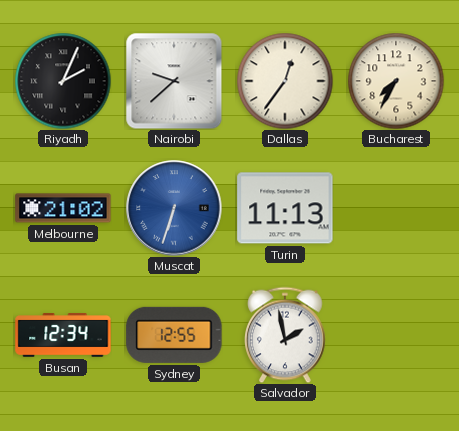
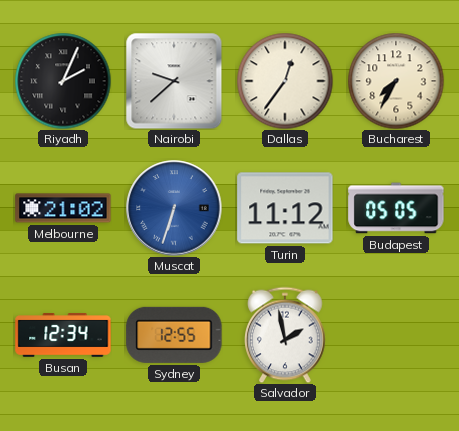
Turin: 11:13 -> 11:12
Budapest: none -> 05:05
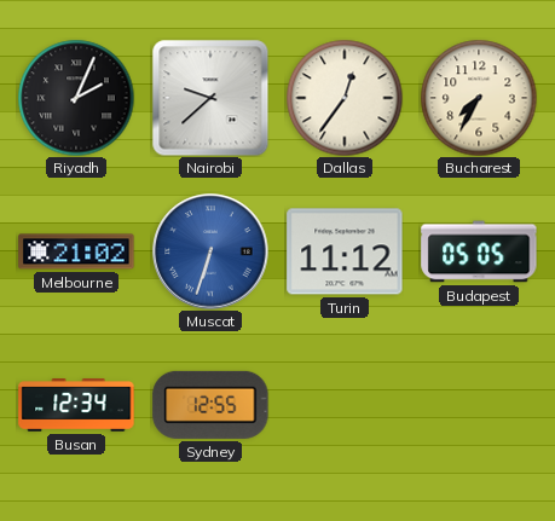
Salvador: 1:58 -> none
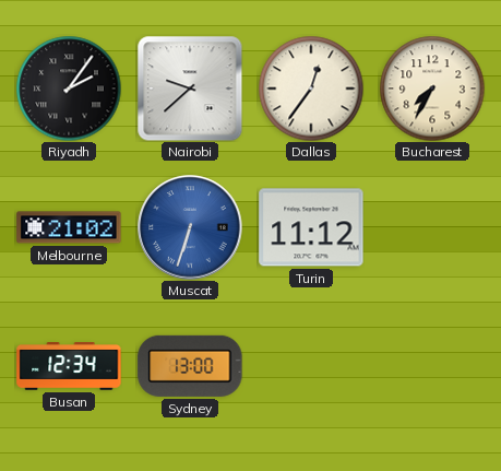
Riyadh: 2:04 -> 2:06
Budapest: 05:05 -> none
Sydney: 12:55 -> 13:00
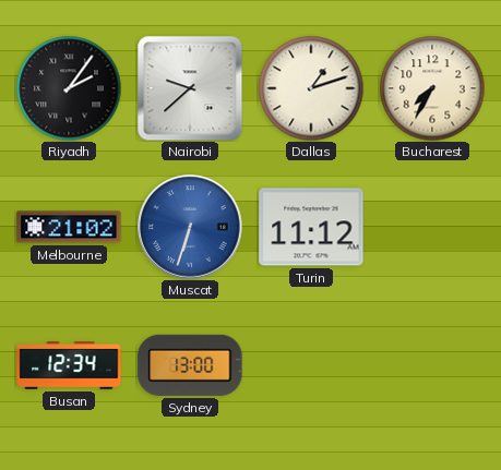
Dallas: 12:36 -> 1:12
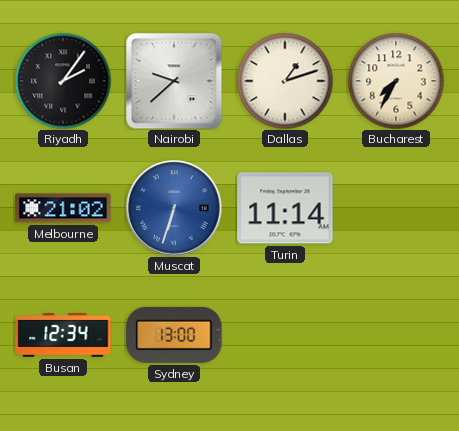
Turin: 11:12 -> 11:14
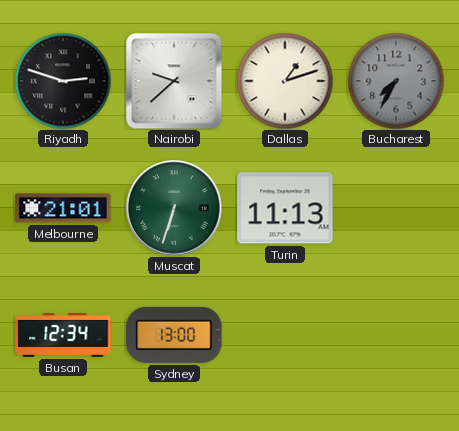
Riyadh: 2:06 -> 2:48
Bucharest dial: cream -> grey
Melbourne: 21:02 -> 21:01
Muscat dial: blue -> green
Turin: 11:14 -> 11:13
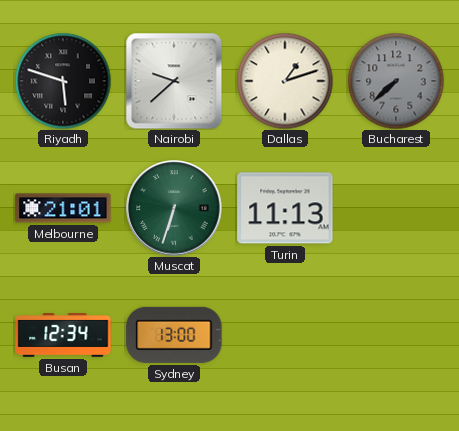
Riyadh: 2:48 -> 5:48
Bucharest: 7:35 -> 7:38
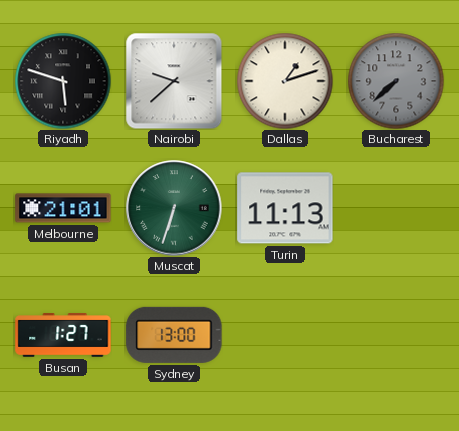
Busan: 12:34 -> 1:27
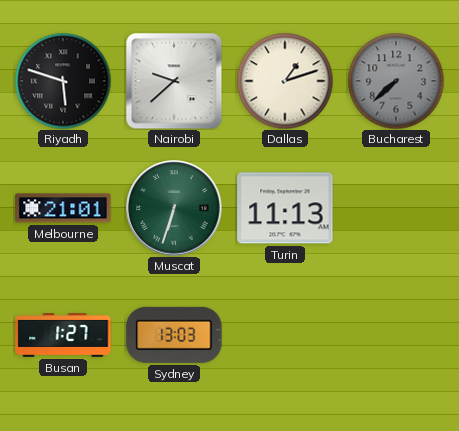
Sydney: 13:00 -> 13:03
